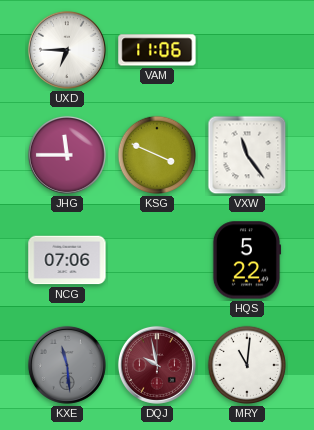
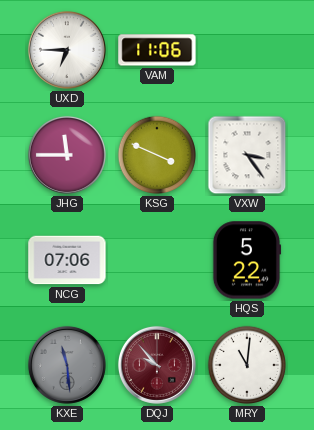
VXW: 11:24 -> 3:24
DQJ: 9:58 -> 9:53
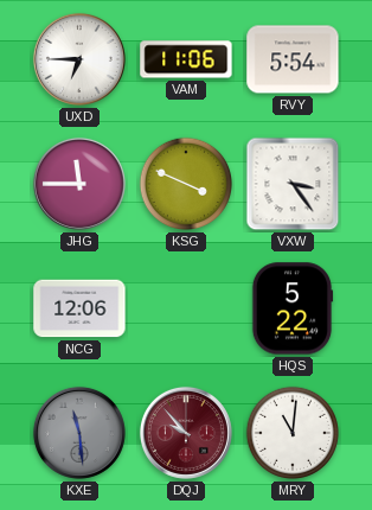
RVY: none -> 5:54
NCG: 07:06 -> 12:06
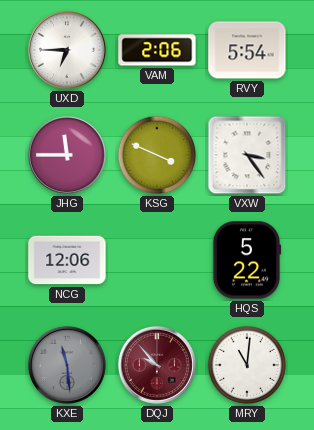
VAM: 11:06 -> 2:06
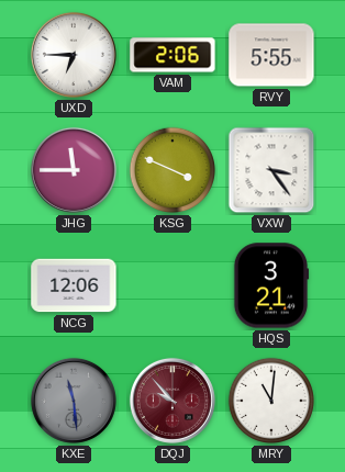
RVY: 5:54 -> 5:55
HQS: 5:22 -> 3:21
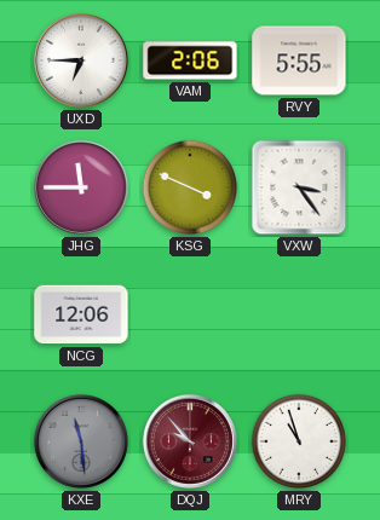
HQS: 3:21 -> none
MRY: 11:01 -> 10:57
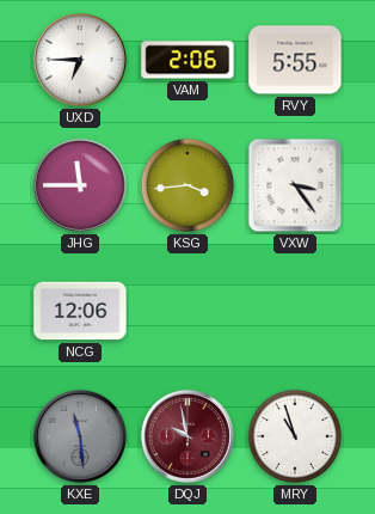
KSG: 3:49 -> 3:44
DQJ: 9:53 -> 9:58
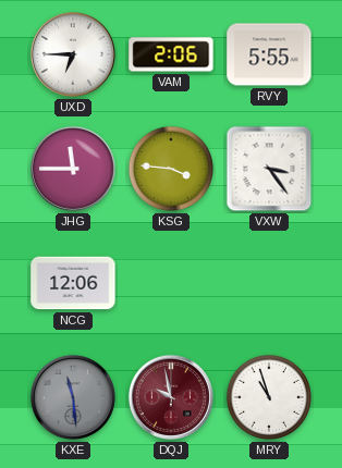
KSG: 3:44 -> 3:46
